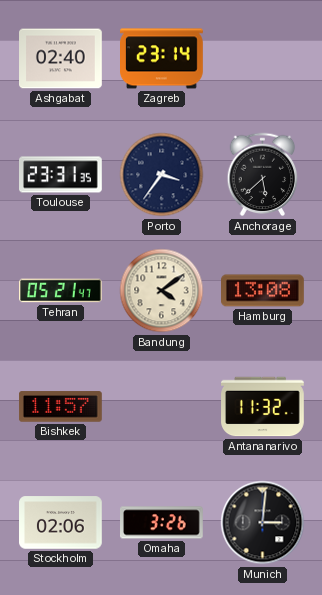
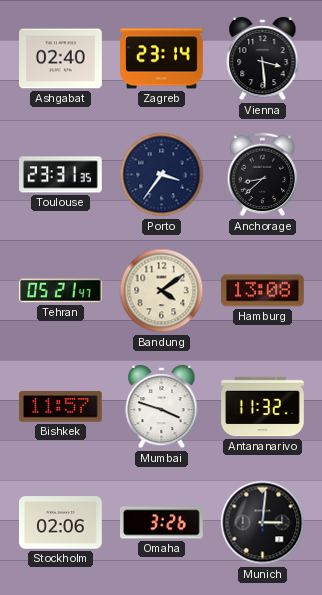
Vienna: none -> 3:29
Anchorage: 5:38 -> 8:38
Mumbai: none -> 3:48
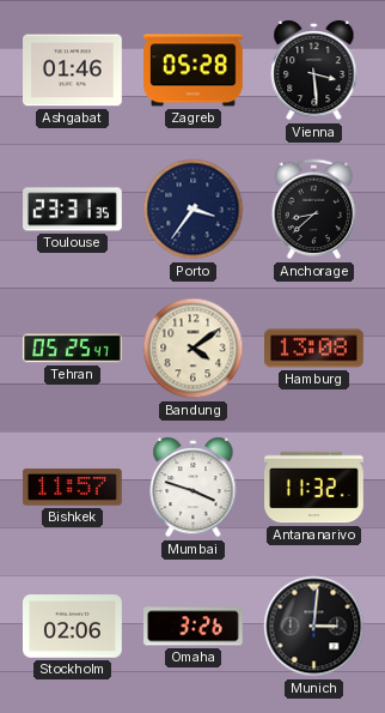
Ashgabat: 02:40 -> 01:46
Zagreb: 23:14 -> 05:28
Tehran: 05:21 -> 05:25
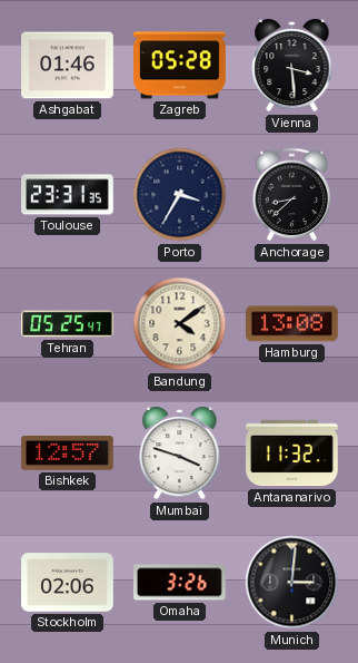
Porto: 3:36 -> 3:35
Bishkek: 11:57 -> 12:57
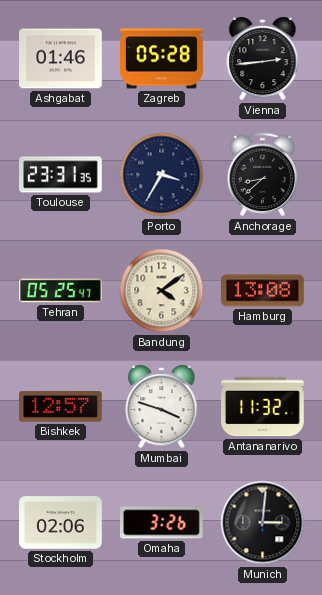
Vienna: 3:29 -> 2:44
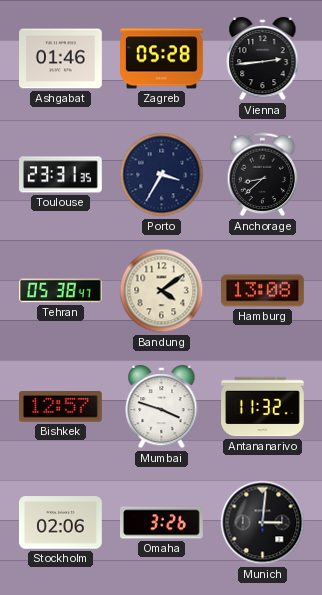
Tehran: 05:25 -> 05:38
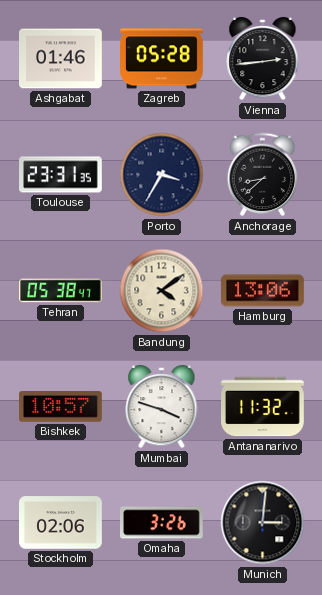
Hamburg: 13:08 -> 13:06
Bishkek: 12:57 -> 10:57
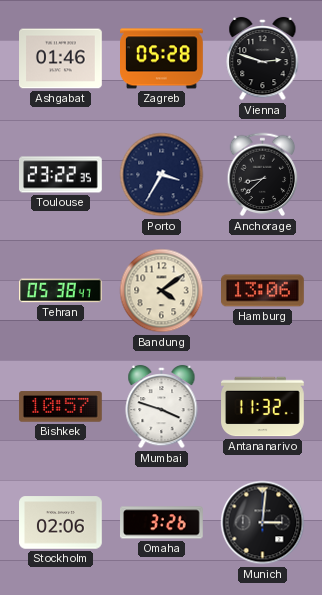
Vienna: 2:44 -> 2:48
Toulouse: 23:31 -> 23:22
